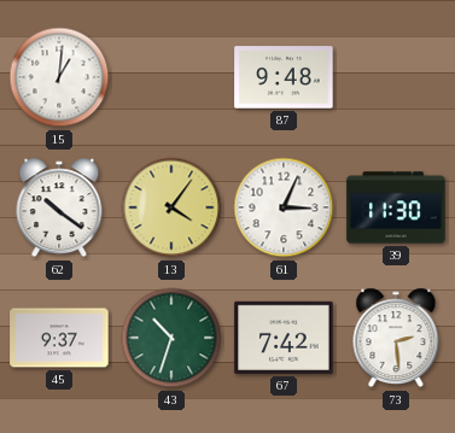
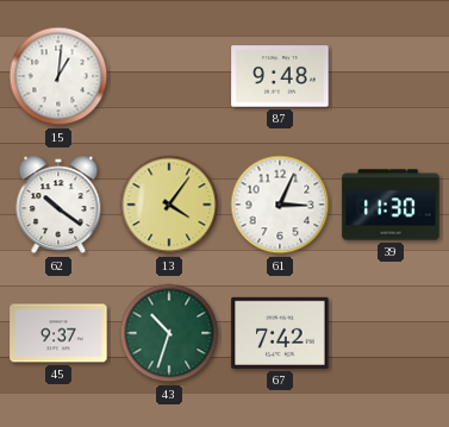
73: 2:29 -> none
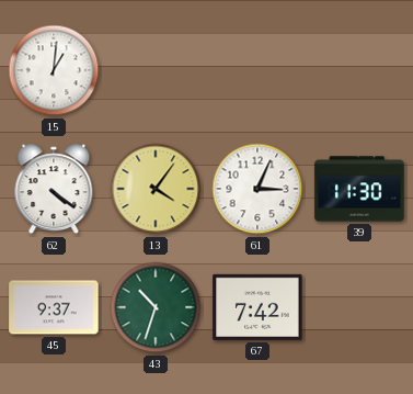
87: 9:48 -> none
62: 10:21 -> 4:21
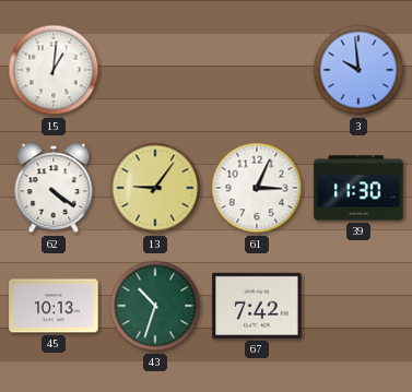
3: none -> 9:59
13: 4:06 -> 9:06
45: 9:37 -> 10:13
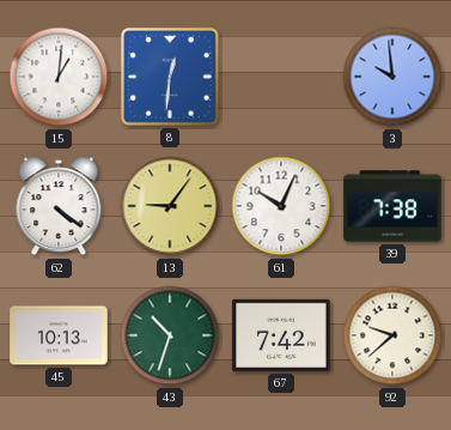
8: none -> 12:31
61: 3:04 -> 10:04
39: 11:30 -> 7:38
92: none -> 9:38
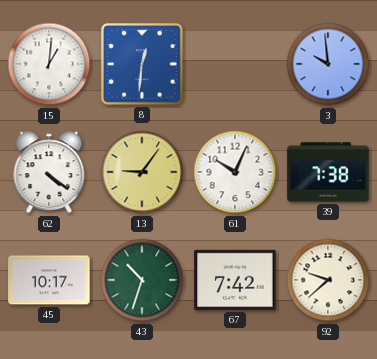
45: 10:13 -> 10:17
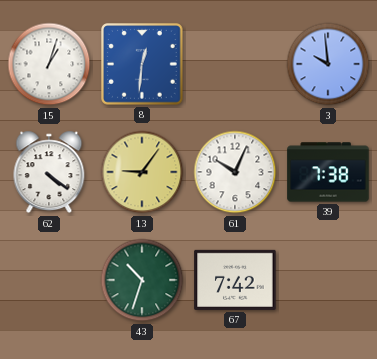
15: 1:01 -> 1:03
45: 10:17 -> none
92: 9:38 -> none
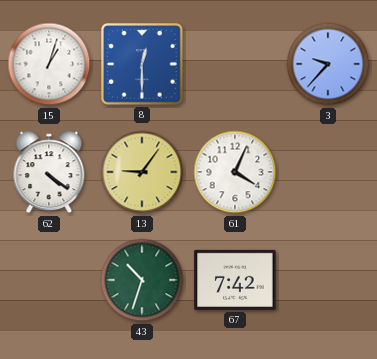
8: 12:31 -> 12:30
3: 9:59 -> 9:37
61: 10:04 -> 4:04
39: 7:38 -> none
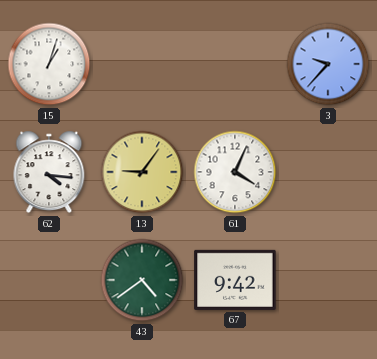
8: 12:30 -> none
62: 4:21 -> 4:16
43: 10:33 -> 4:39
67: 7:42 -> 9:42
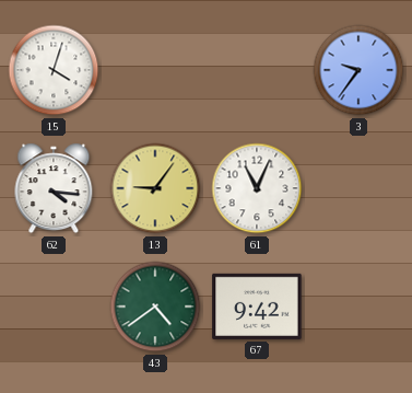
15: 1:03 -> 4:03
3: 9:37 -> 9:36
61: 4:04 -> 11:04
